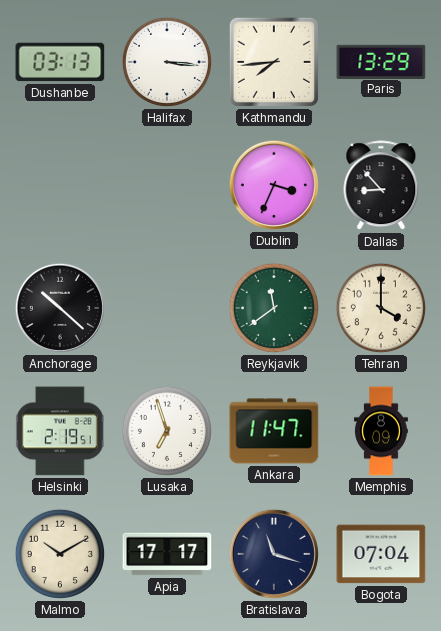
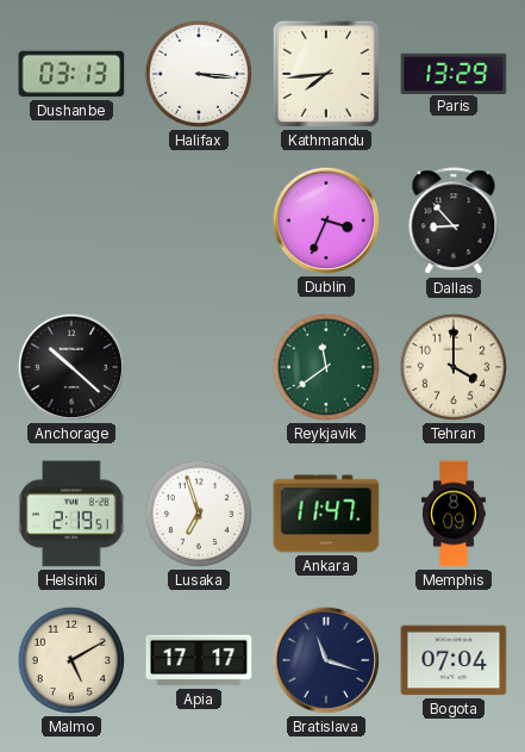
Malmo: 10:10 -> 5:10
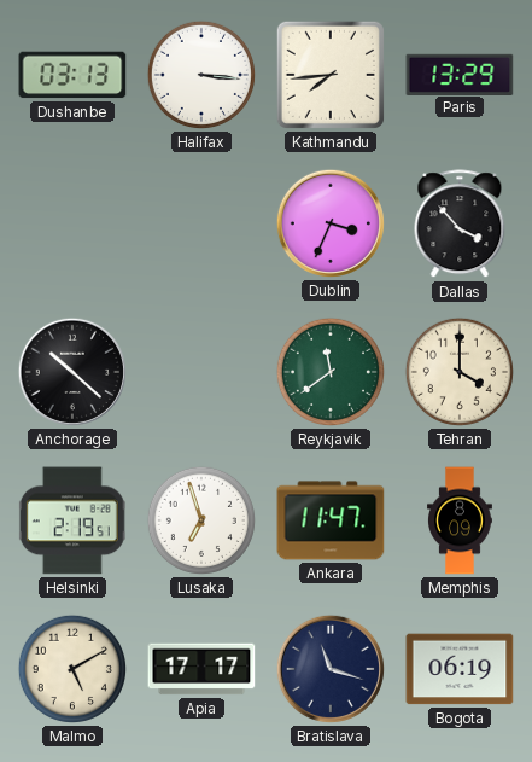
Dallas: 8:53 -> 3:53
Bogota: 07:04 -> 06:19
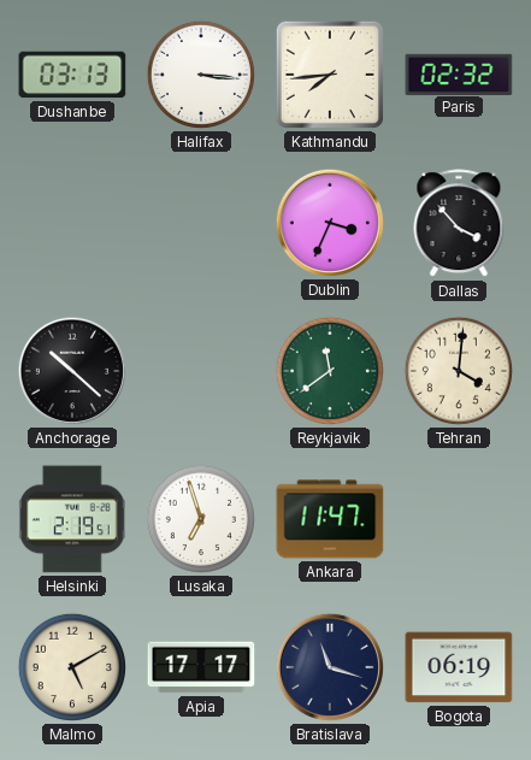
Paris: 13:29 -> 02:32
Tehran: 4:00 -> 4:01
Memphis: 8:09 -> none
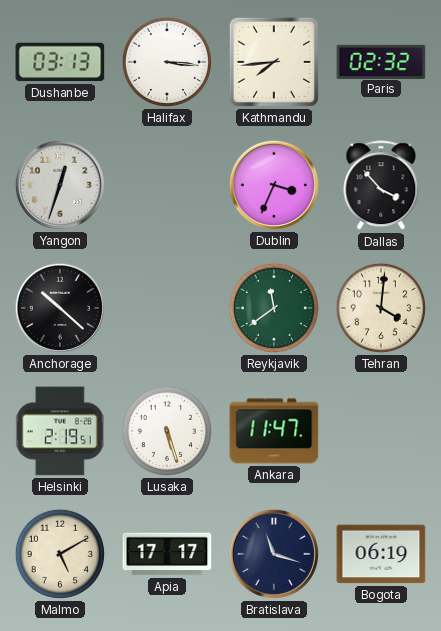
Yangon: none -> 12:33
Lusaka: 6:57 -> 5:27
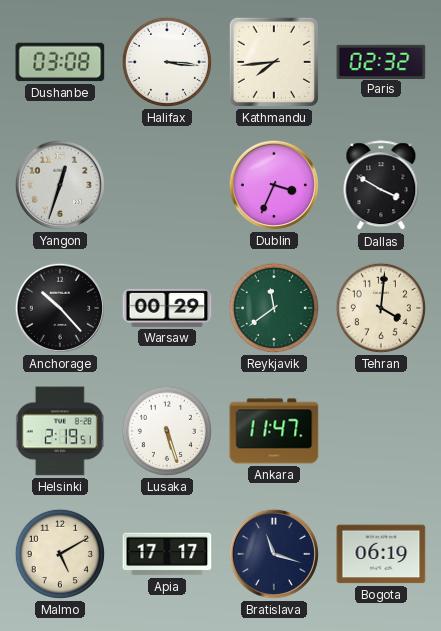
Dushanbe: 03:13 -> 03:08
Dallas: 3:53 -> 3:50
Anchorage: 10:22 -> 10:23
Warsaw: none -> 00:29
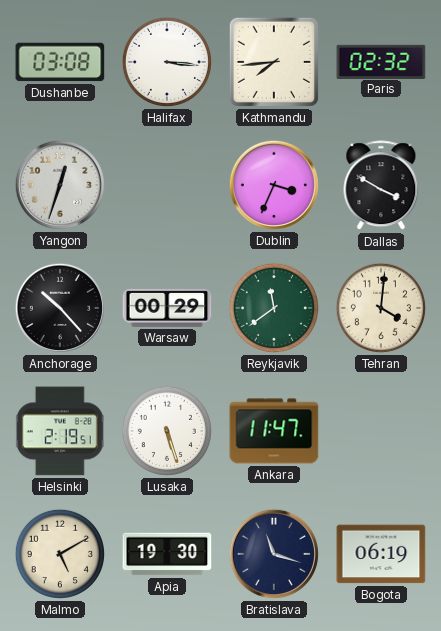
Apia: 17:17 -> 19:30
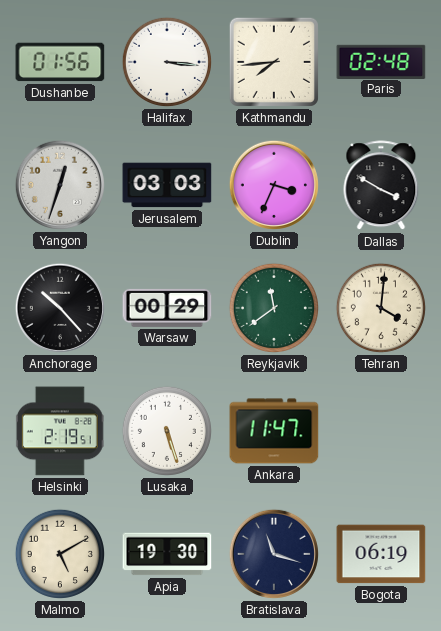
Dushanbe: 03:08 -> 01:56
Paris: 02:32 -> 02:48
Jerusalem: none -> 03:03
